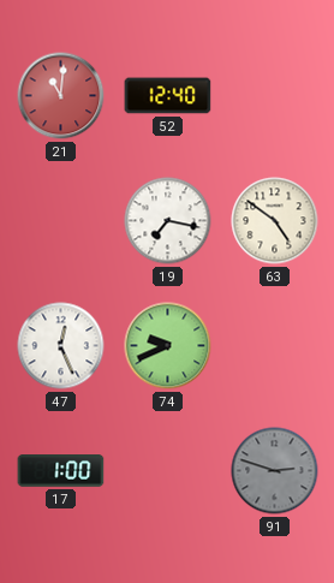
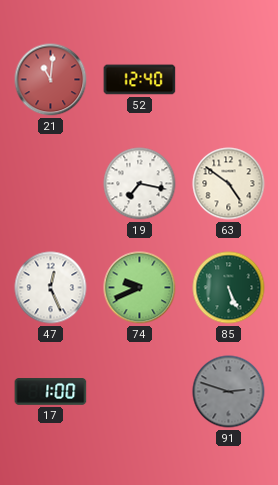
85: none -> 5:26
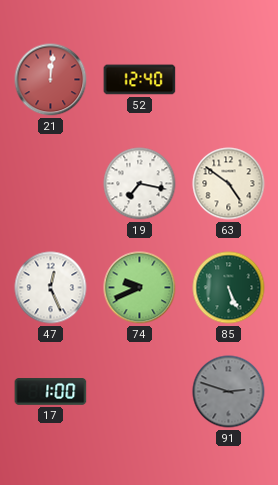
21: 11:01 -> 12:01
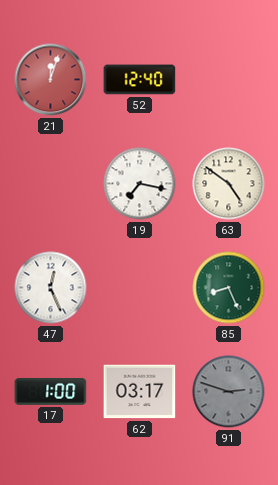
21: 12:01 -> 12:03
74: 9:41 -> none
85: 5:26 -> 8:26
62: none -> 03:17
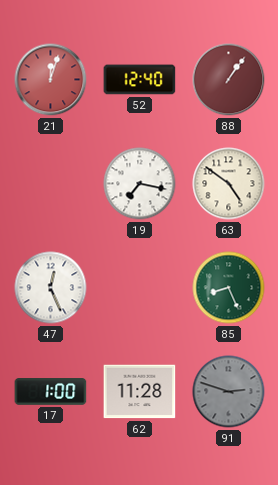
88: none -> 1:06
62: 03:17 -> 11:28
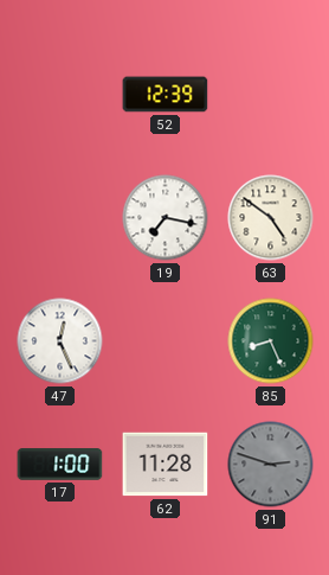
21: 12:03 -> none
52: 12:40 -> 12:39
88: 1:06 -> none
